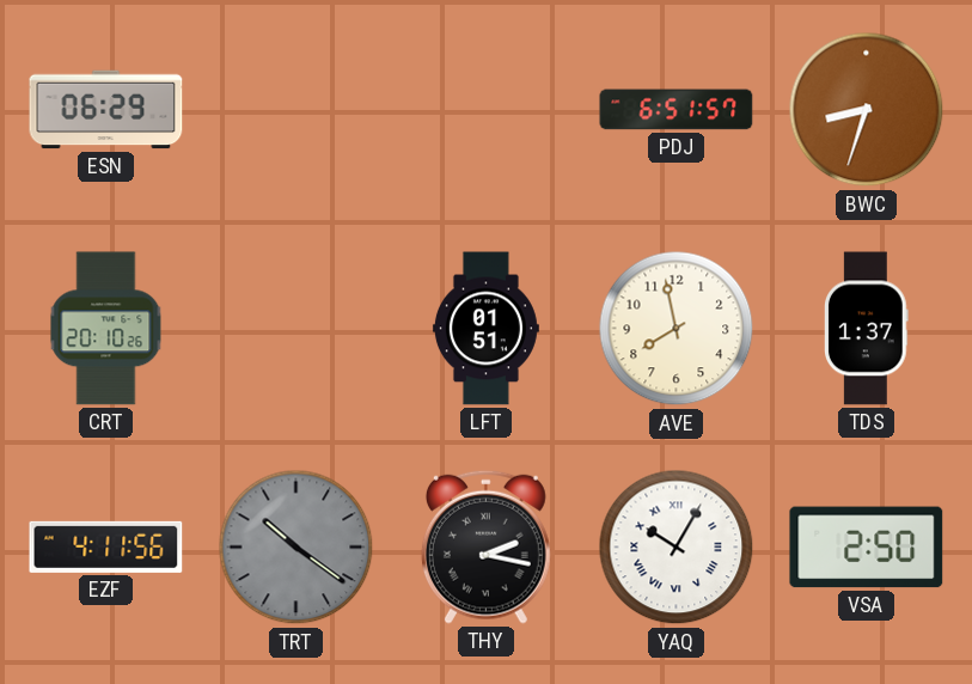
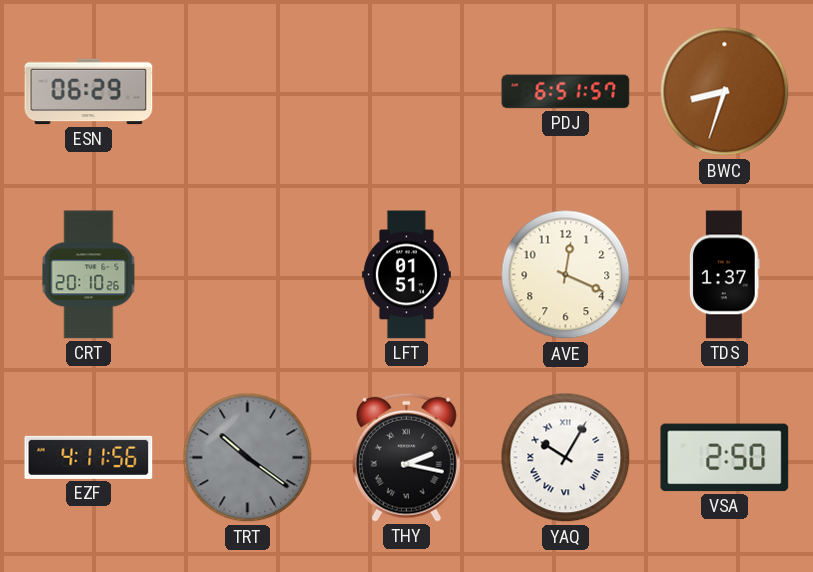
AVE: 7:58 -> 12:19
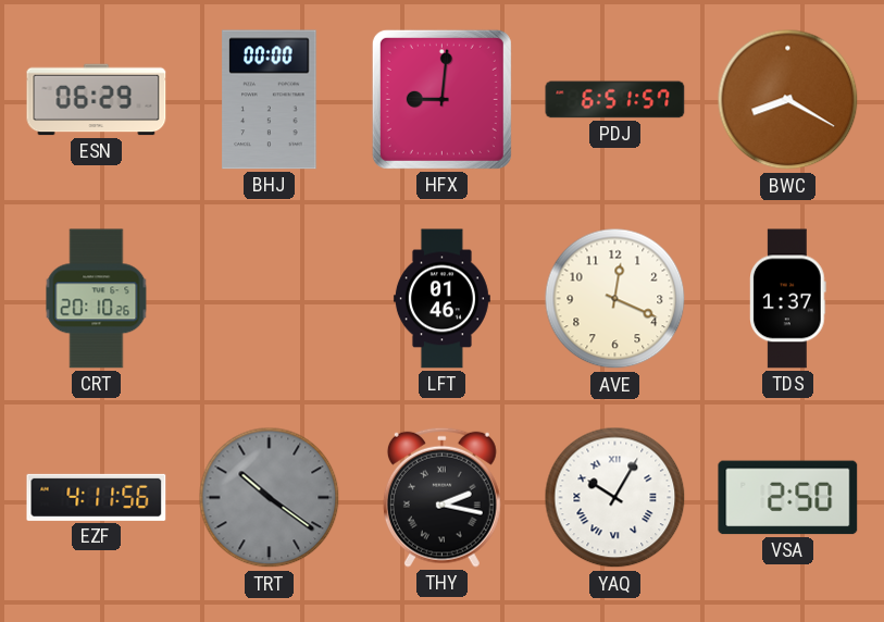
BHJ: none -> 00:00
HFX: none -> 9:01
BWC: 8:33 -> 8:20
LFT: 01:51 -> 01:46
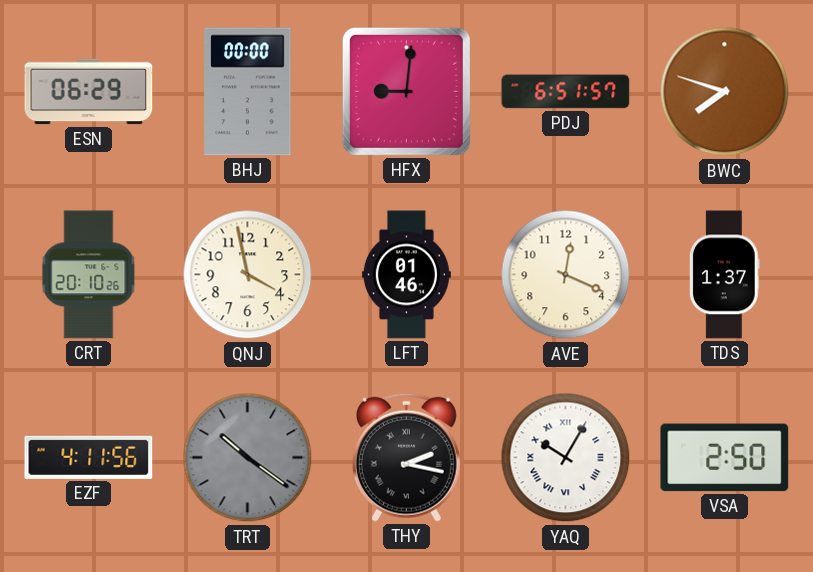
BWC: 8:20 -> 7:48
QNJ: none -> 3:58
